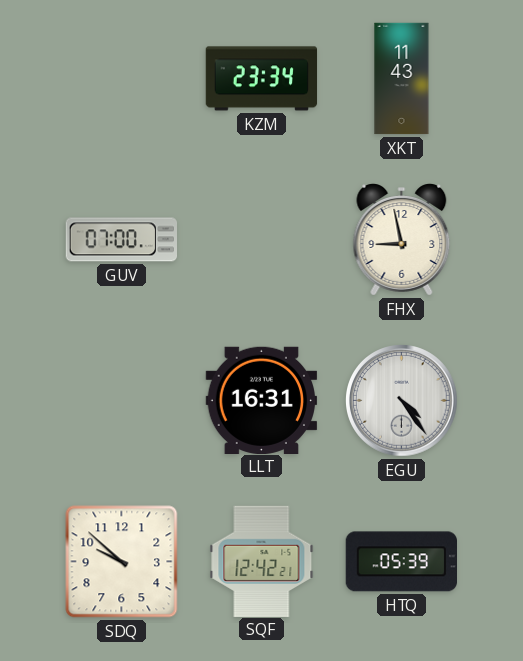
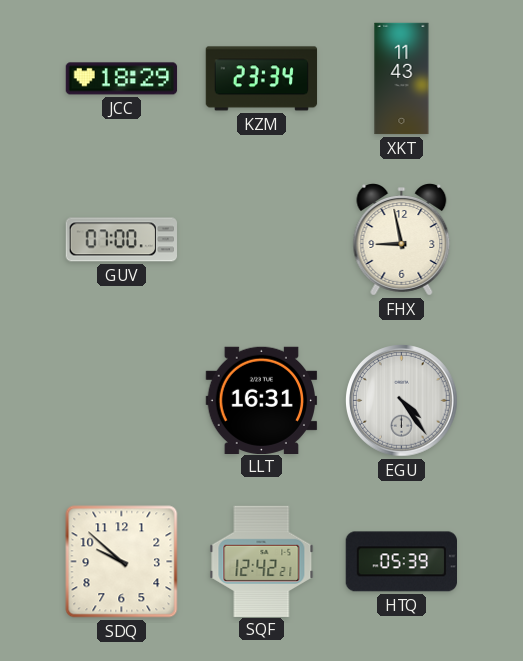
JCC: none -> 18:29
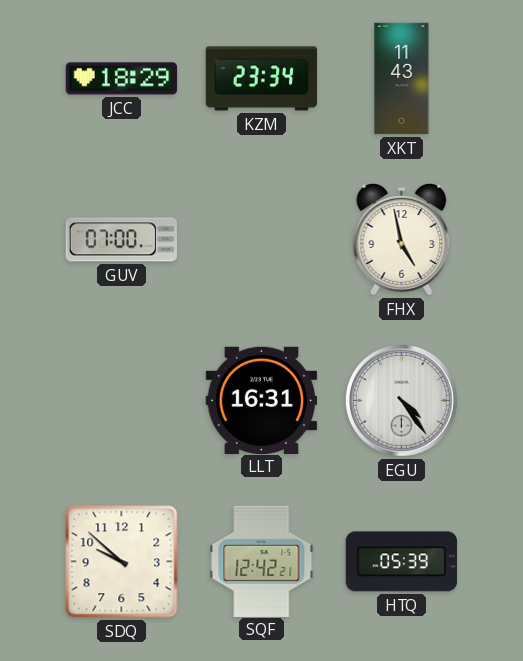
FHX: 8:58 -> 4:58
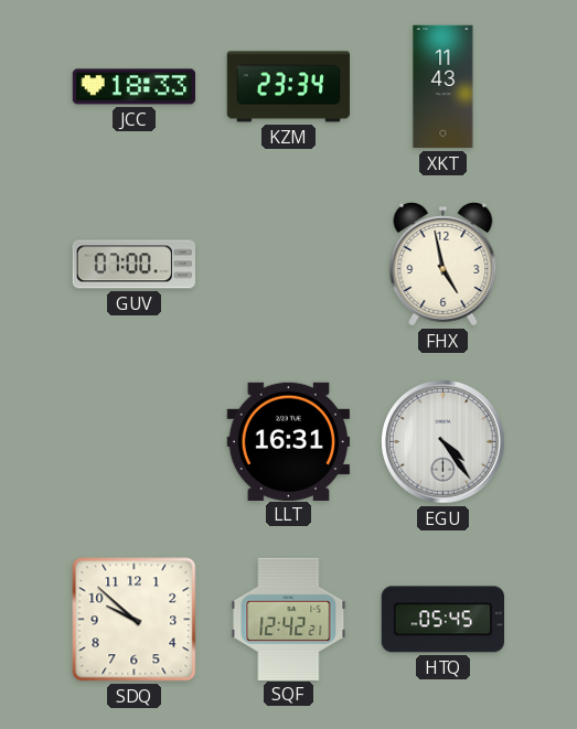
JCC: 18:29 -> 18:33
HTQ: 05:39 -> 05:45
